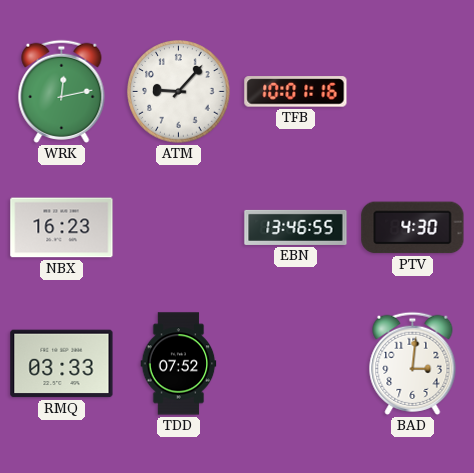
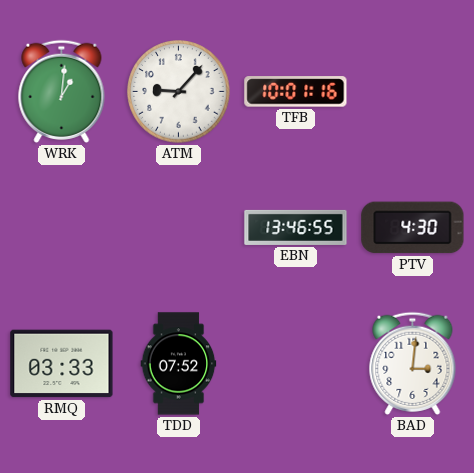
WRK: 12:13 -> 1:01
NBX: 16:23 -> none
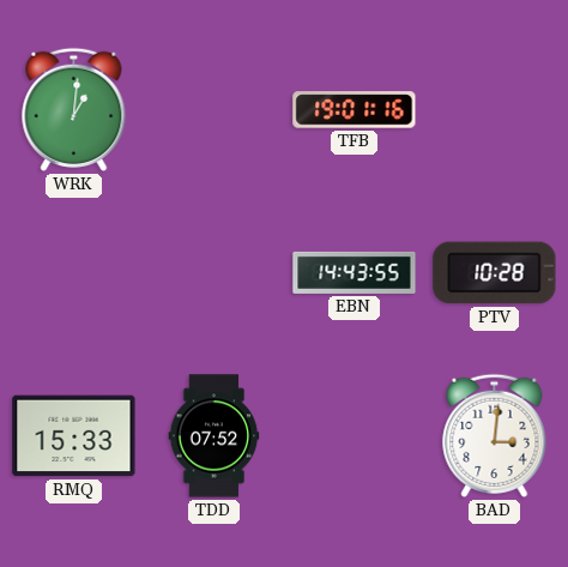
ATM: 9:07 -> none
TFB: 10:01 -> 19:01
EBN: 13:46 -> 14:43
PTV: 4:30 -> 10:28
RMQ: 03:33 -> 15:33
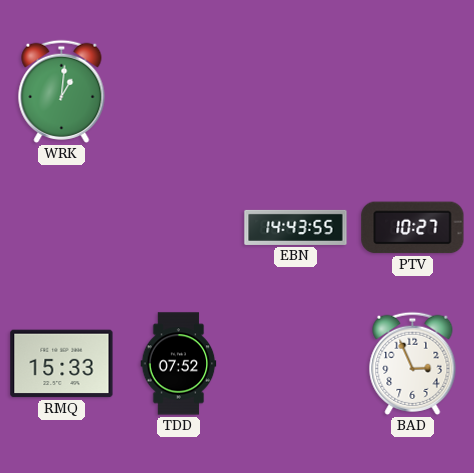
TFB: 19:01 -> none
PTV: 10:28 -> 10:27
BAD: 3:01 -> 2:56
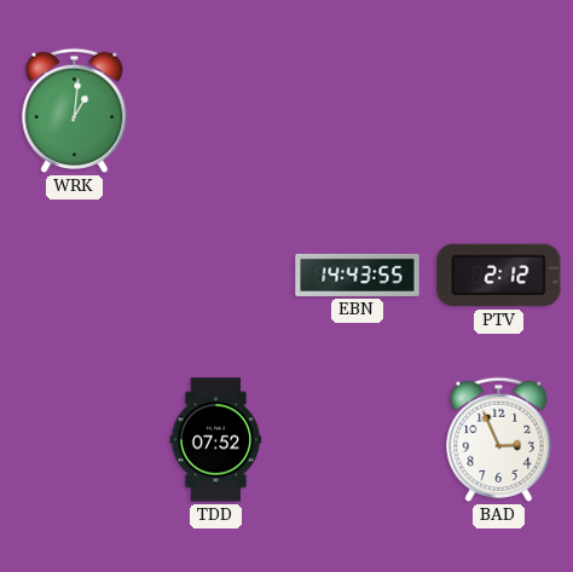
PTV: 10:27 -> 2:12
RMQ: 15:33 -> none
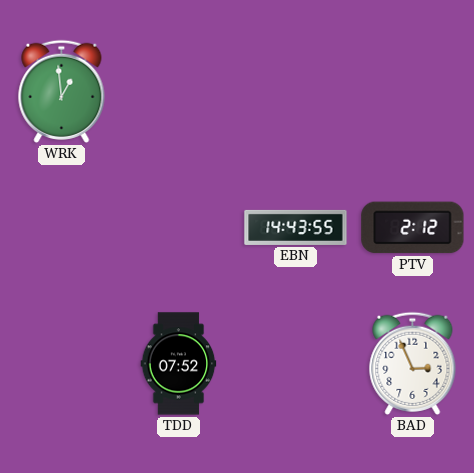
WRK: 1:01 -> 12:59
